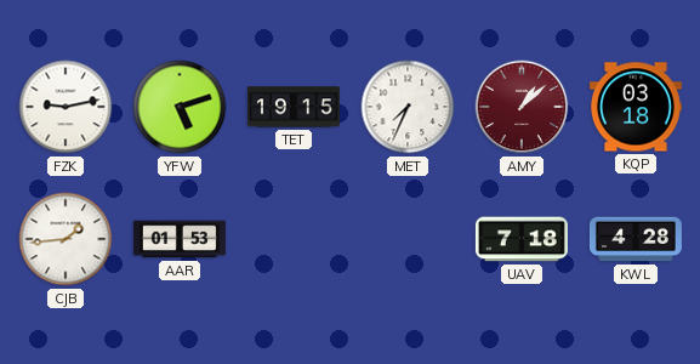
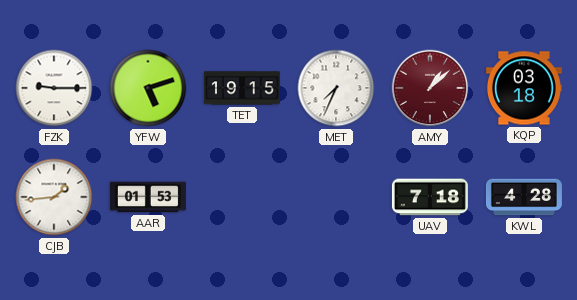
FZK: 9:13 -> 9:15
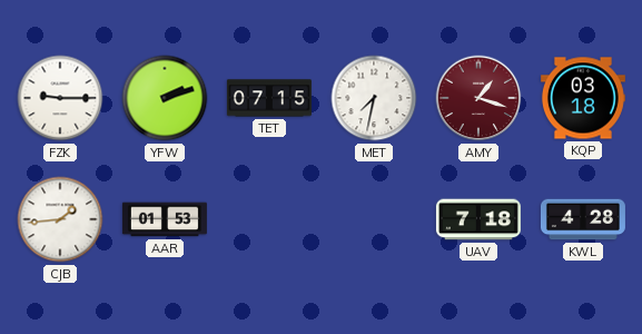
YFW: 5:12 -> 2:12
TET: 19:15 -> 07:15
MET: 7:34 -> 7:32
AMY: 1:08 -> 1:18
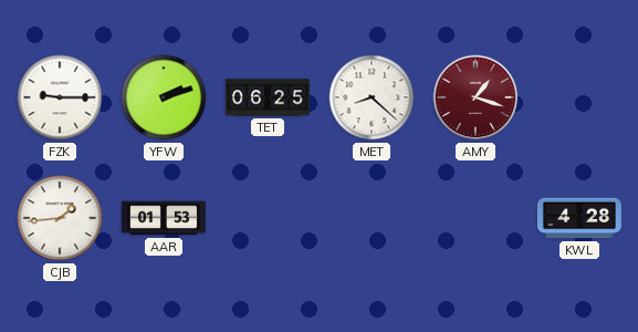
TET: 07:15 -> 06:25
MET: 7:32 -> 8:22
KQP: 03:18 -> none
UAV: 7:18 -> none
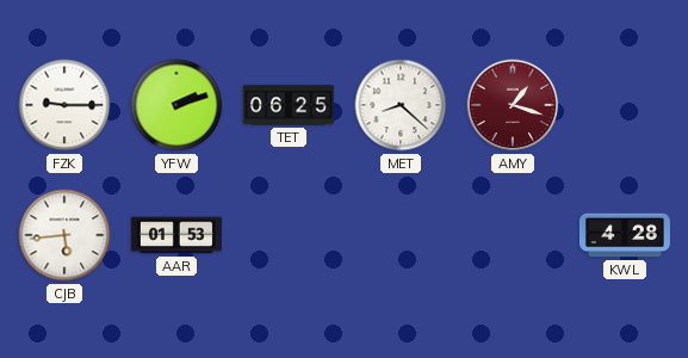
CJB: 1:44 -> 5:44
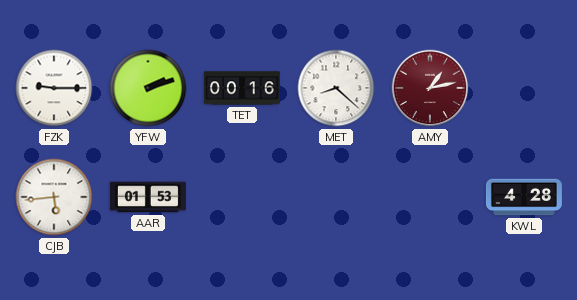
TET: 06:25 -> 00:16
AMY: 1:18 -> 1:13
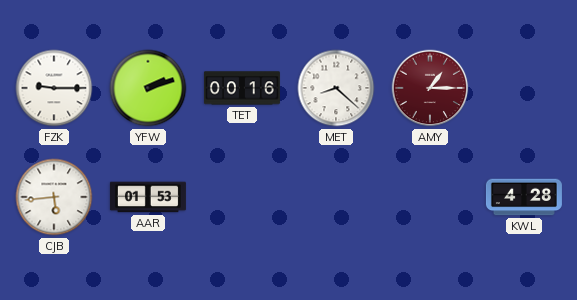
AMY: 1:13 -> 1:15
